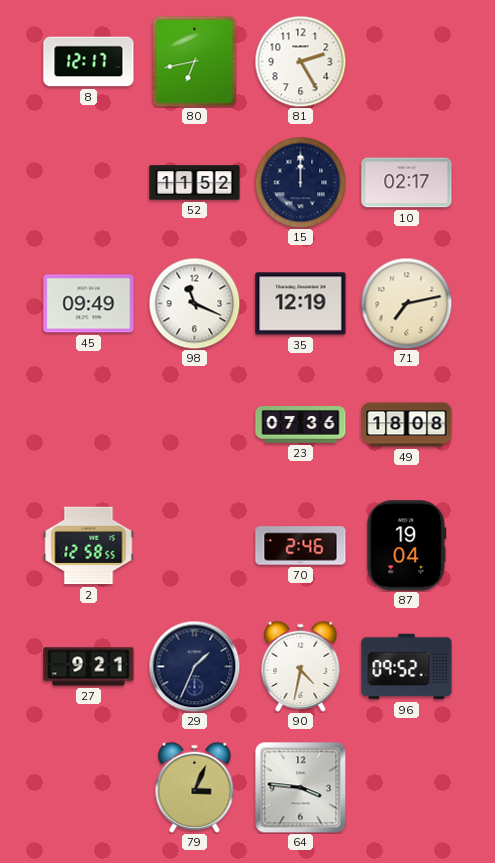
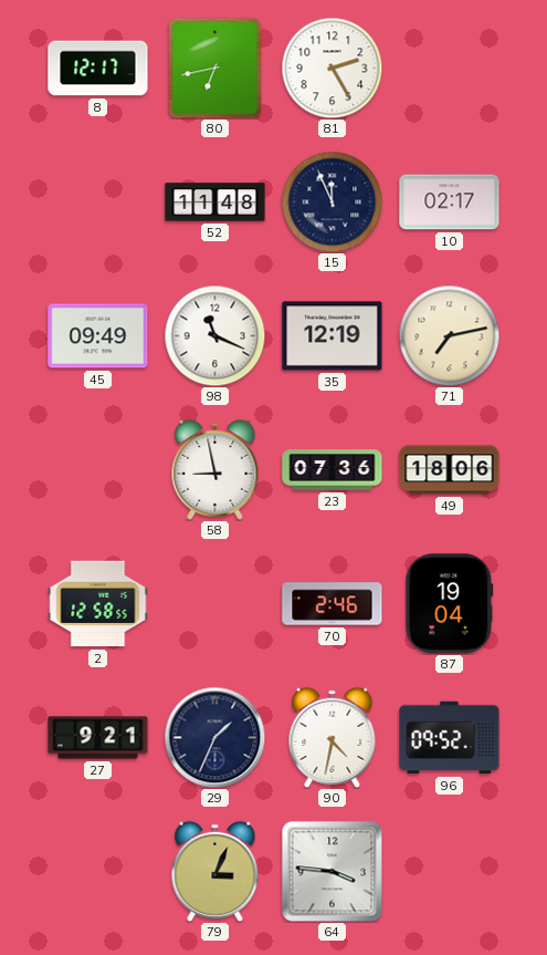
52: 11:52 -> 11:48
15: 12:00 -> 11:56
58: none -> 8:58
49: 18:08 -> 18:06
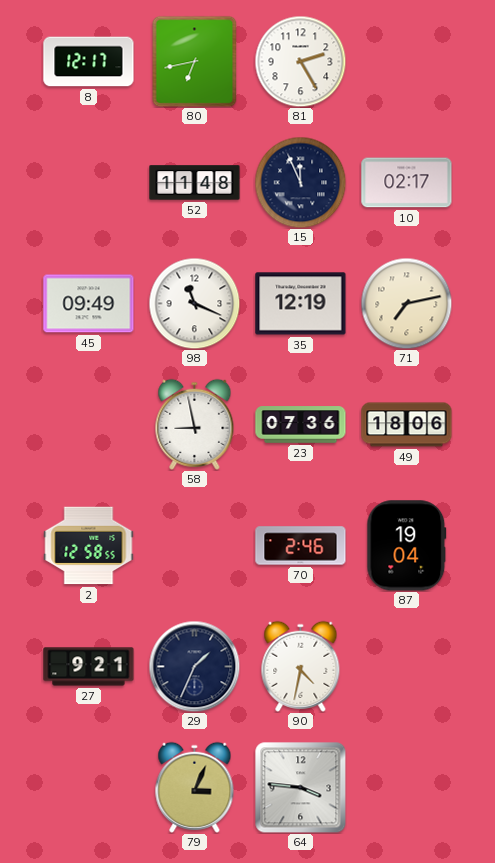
96: 09:52 -> none
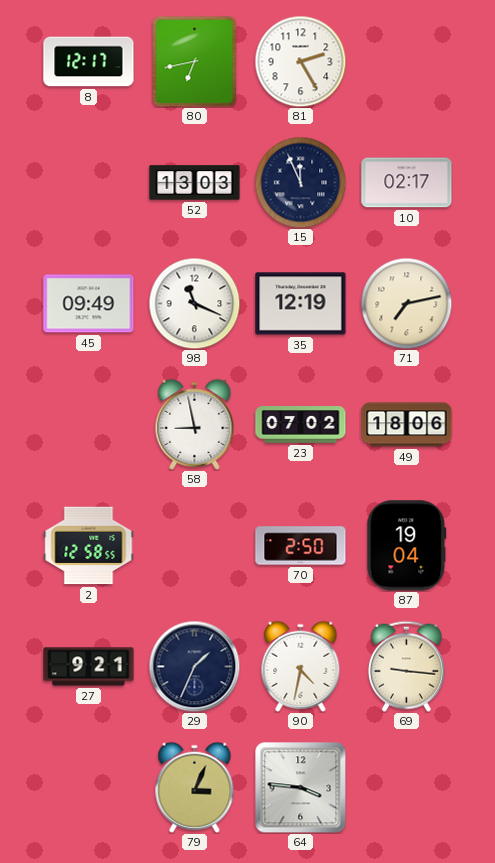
52: 11:48 -> 13:03
23: 07:36 -> 07:02
70: 2:46 -> 2:50
69: none -> 9:16
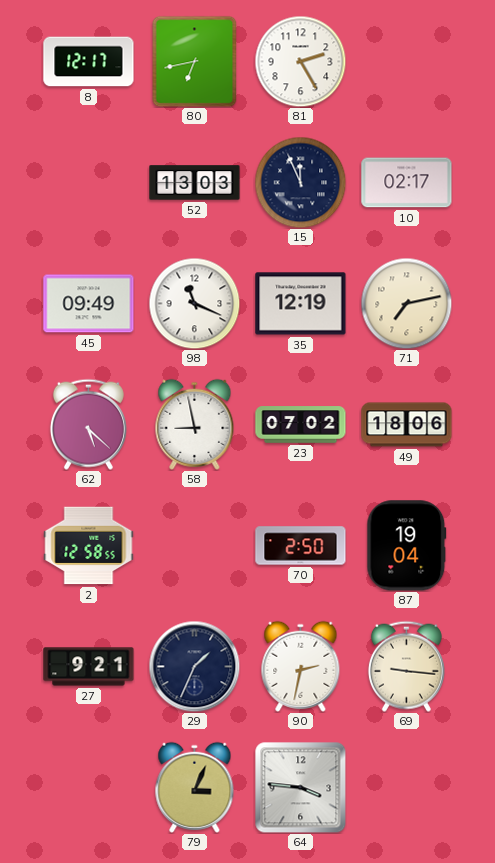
62: none -> 5:22
90: 4:32 -> 2:32
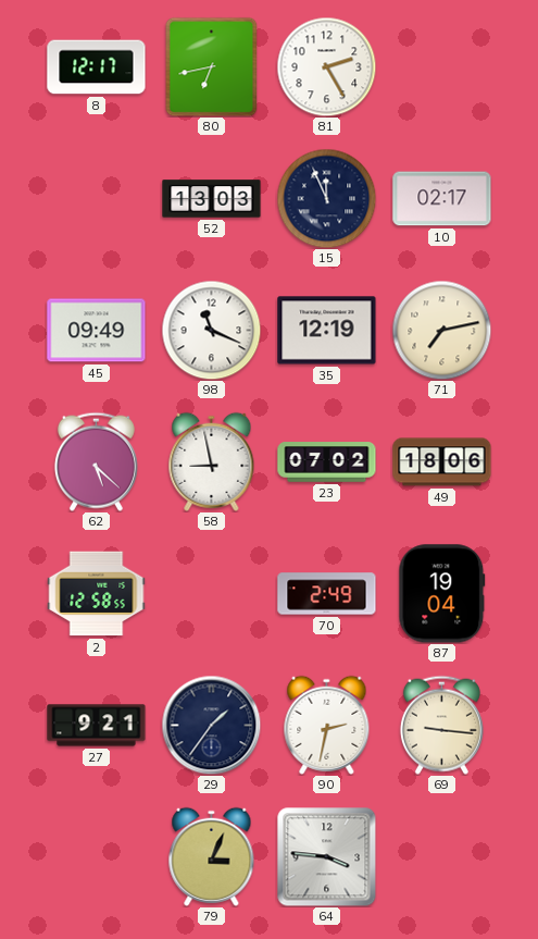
70: 2:50 -> 2:49
29: 1:34 -> 1:36
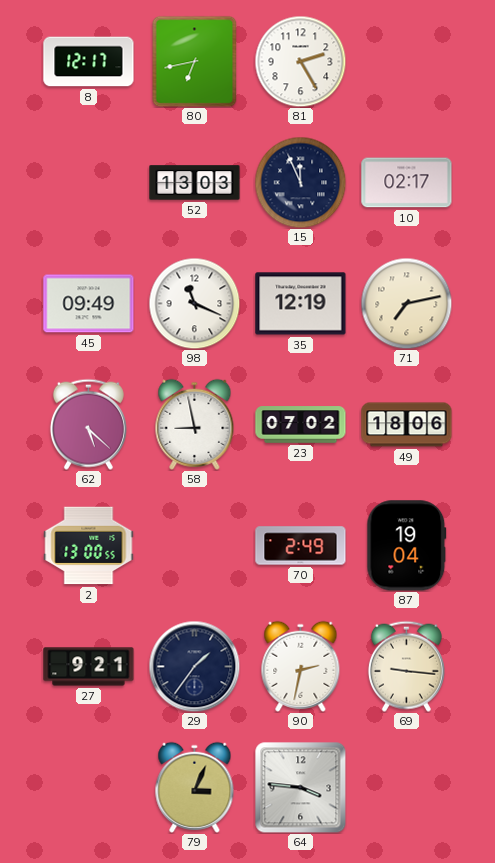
2: 12:58 -> 13:00
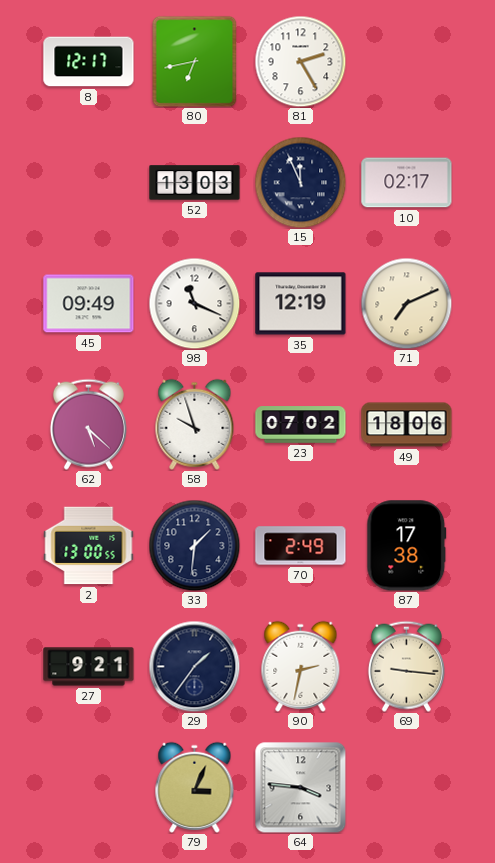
71: 7:13 -> 7:11
58: 8:58 -> 9:57
33: none -> 1:31
87: 19:04 -> 17:38
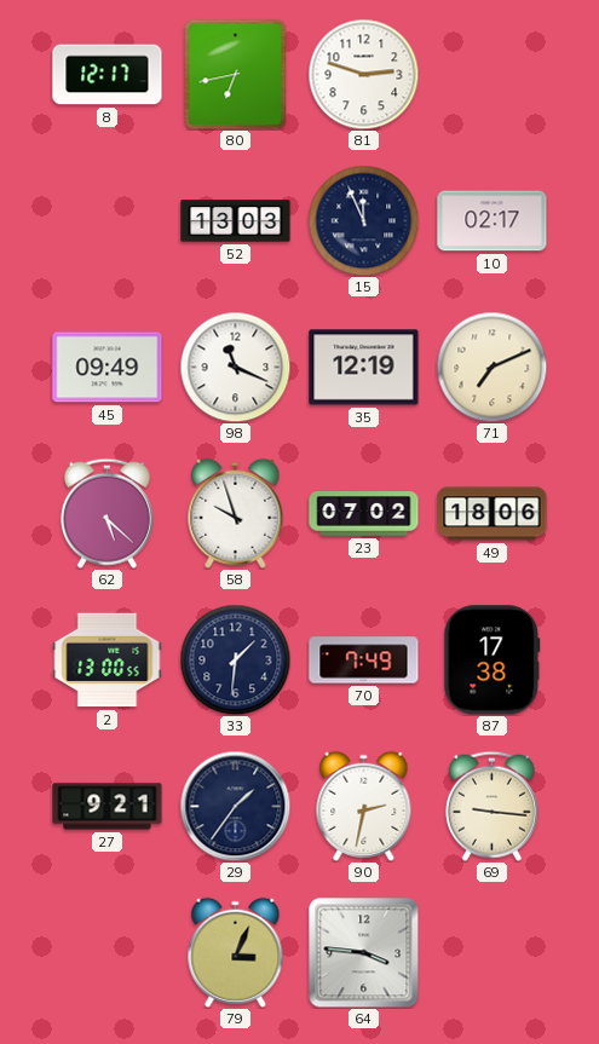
81: 2:25 -> 2:48
70: 2:49 -> 7:49
